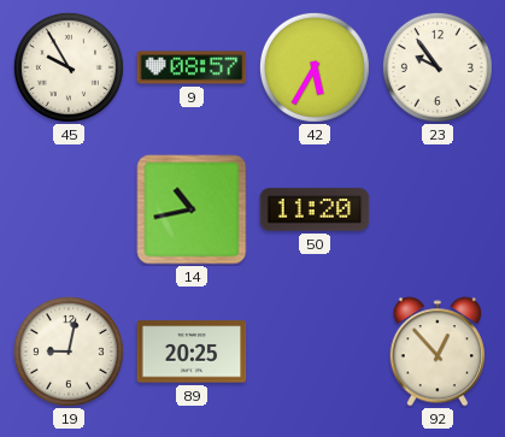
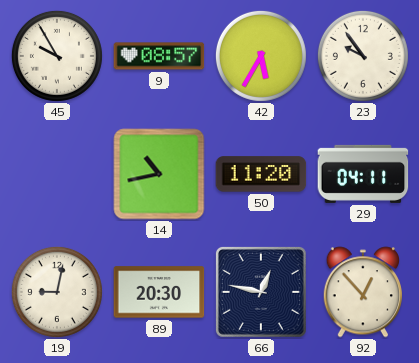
29: none -> 04:11
89: 20:25 -> 20:30
66: none -> 12:47
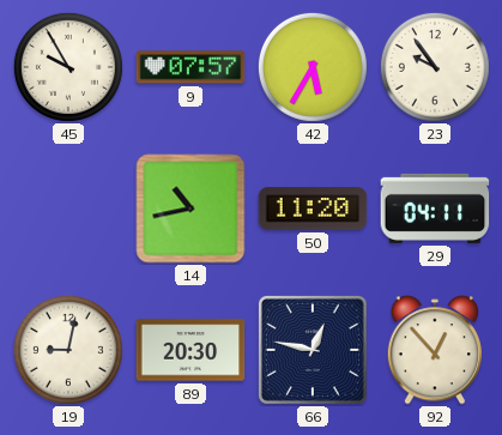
9: 08:57 -> 07:57
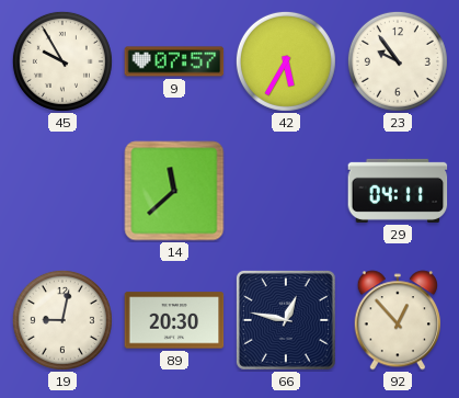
14: 10:43 -> 11:38
50: 11:20 -> none
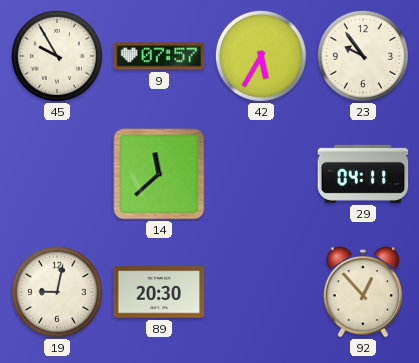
66: 12:47 -> none
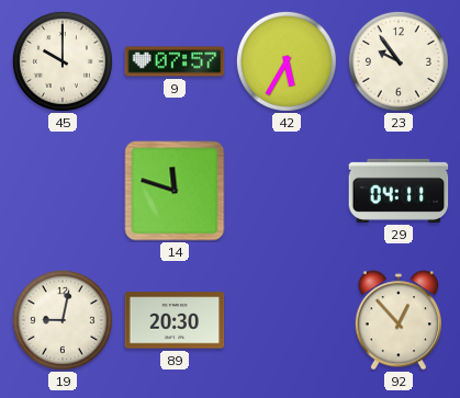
45: 9:55 -> 10:00
14: 11:38 -> 11:48
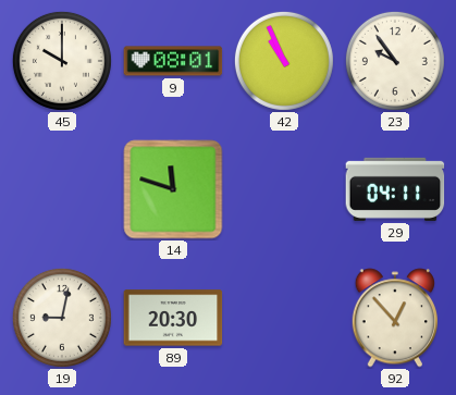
9: 07:57 -> 08:01
42: 5:35 -> 10:56
